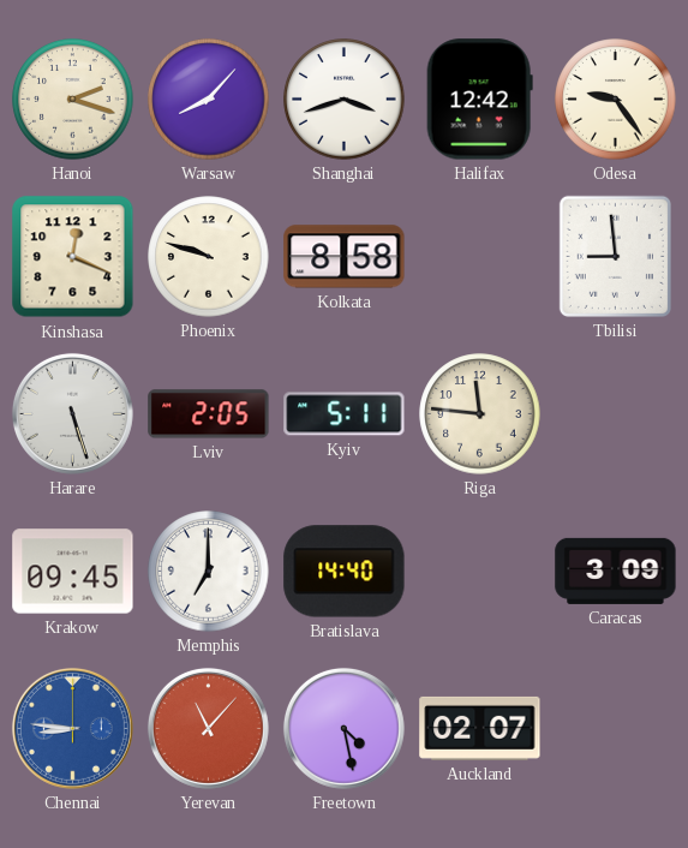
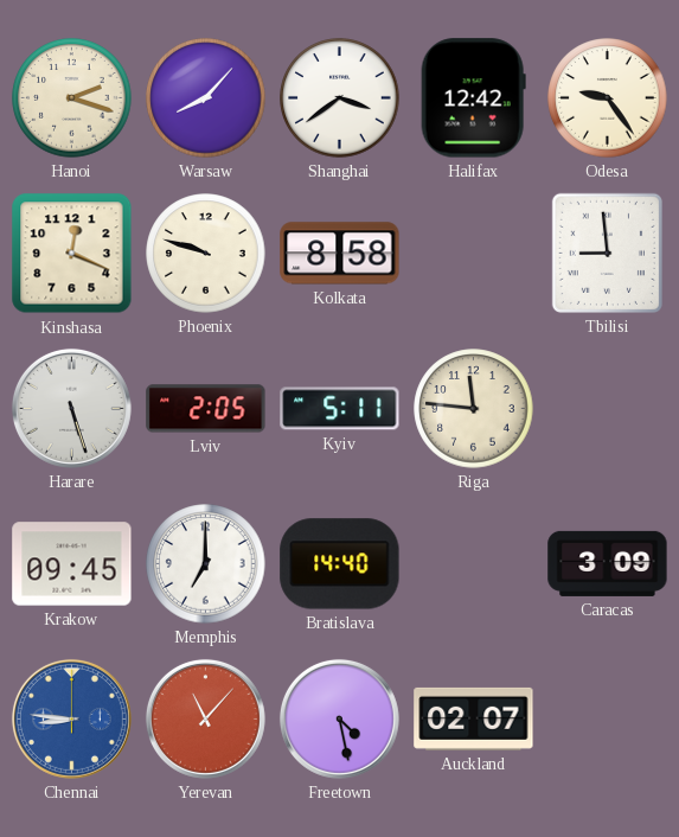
Shanghai: 3:42 -> 3:39
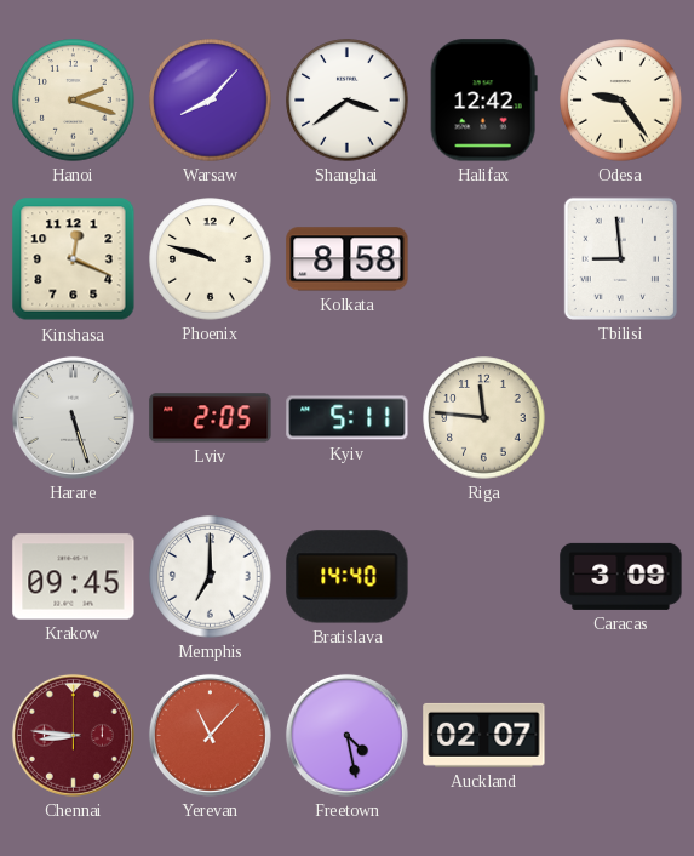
Chennai dial: blue -> burgundy
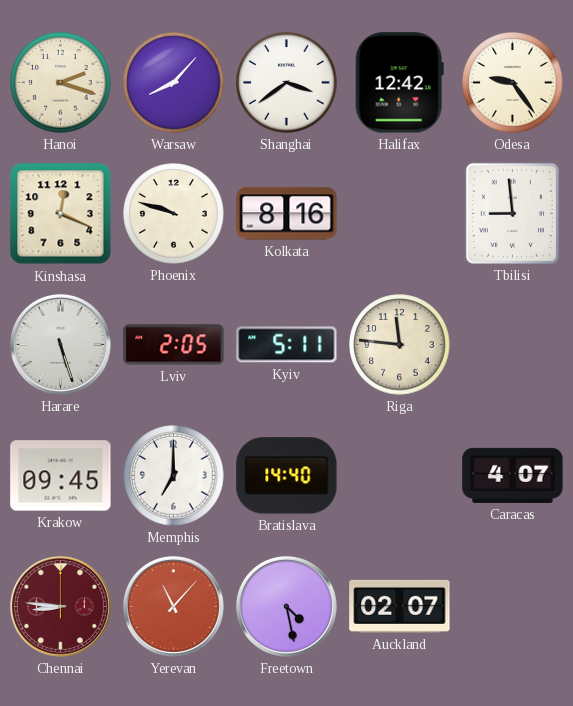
Kolkata: 8:58 -> 8:16
Caracas: 3:09 -> 4:07
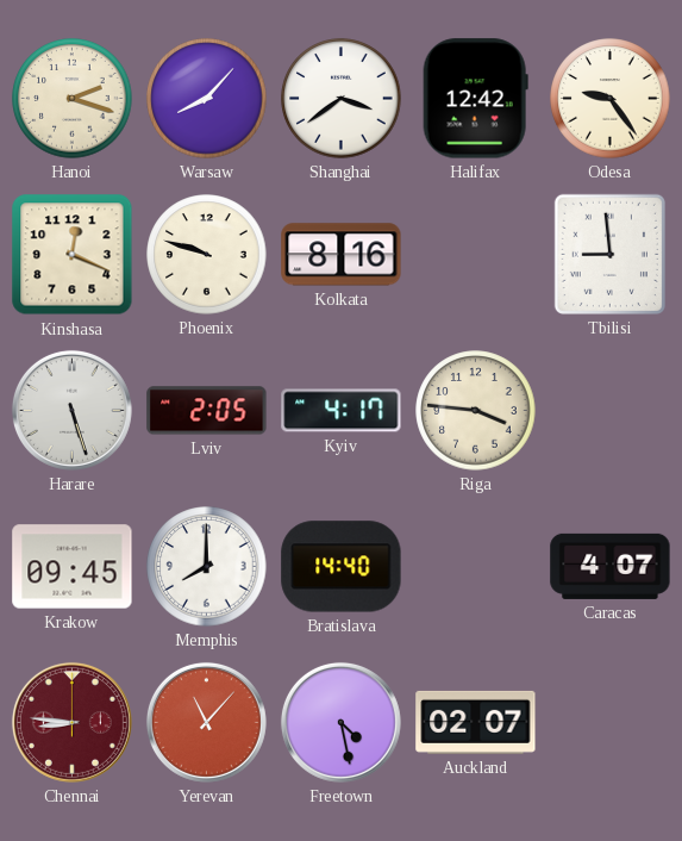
Kyiv: 5:11 -> 4:17
Riga: 11:46 -> 3:46
Memphis: 7:00 -> 8:00
